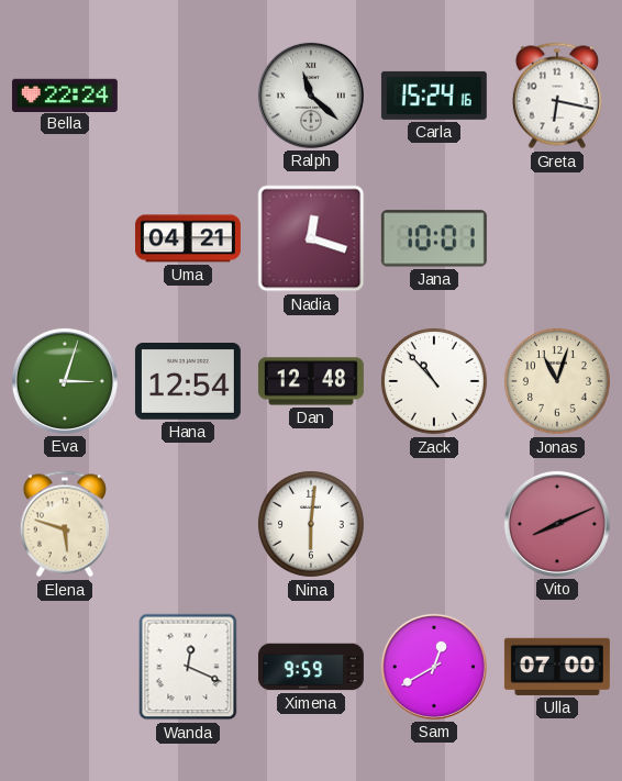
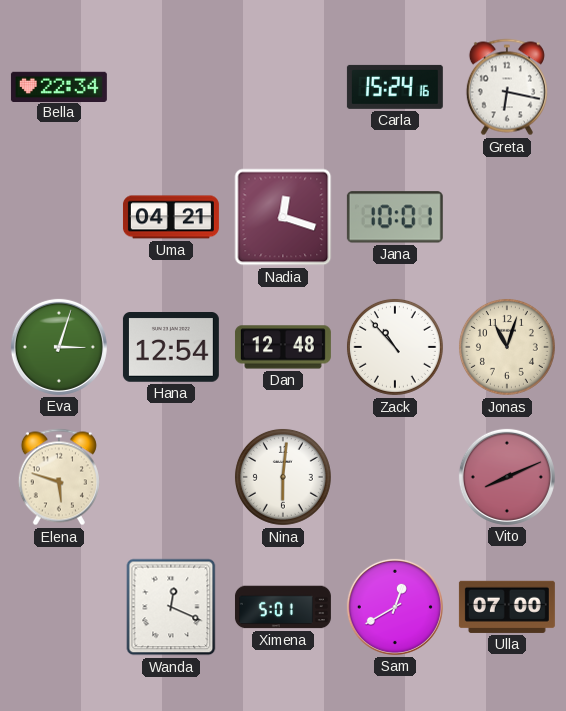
Bella: 22:24 -> 22:34
Ralph: 11:22 -> none
Ximena: 9:59 -> 5:01
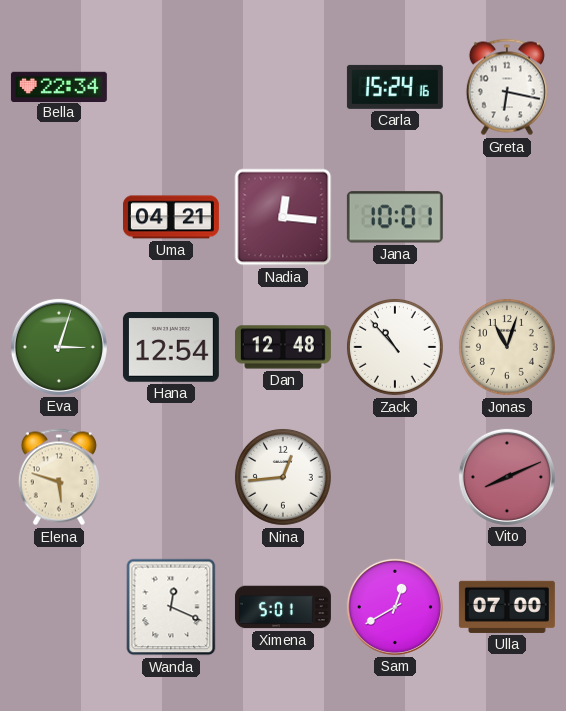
Nadia: 12:18 -> 12:16
Nina: 6:01 -> 12:44
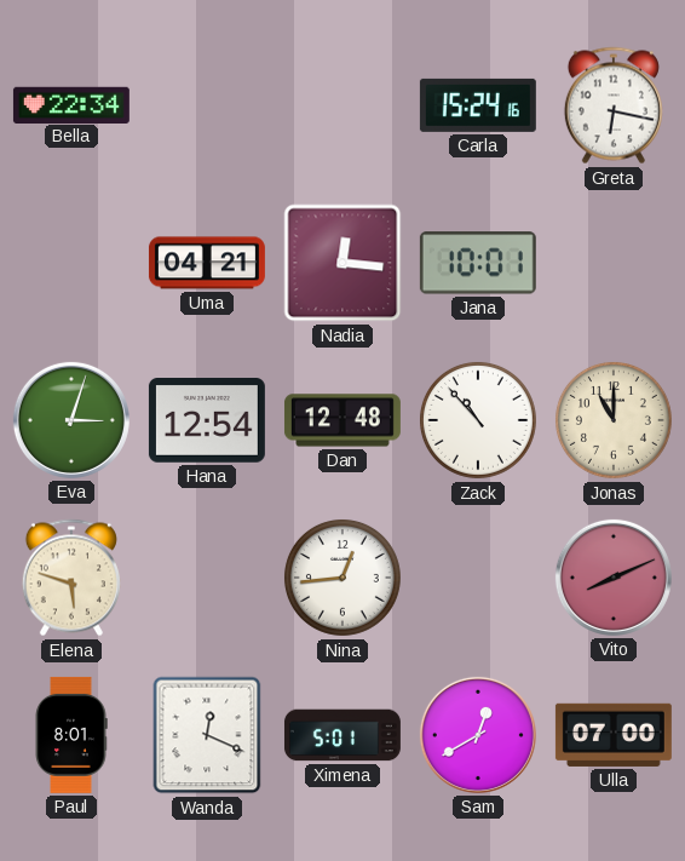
Jonas: 11:03 -> 11:00
Paul: none -> 8:01
